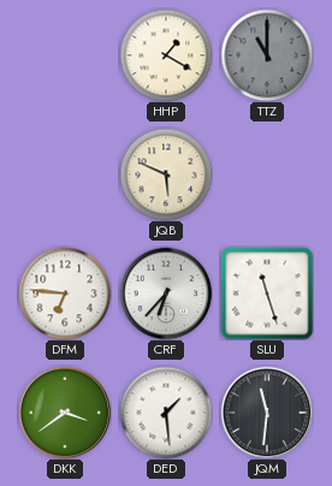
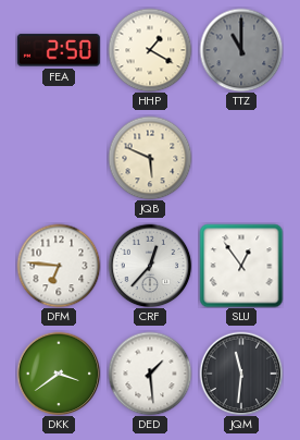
FEA: none -> 2:50
CRF: 6:37 -> 12:37
SLU: 11:27 -> 12:54
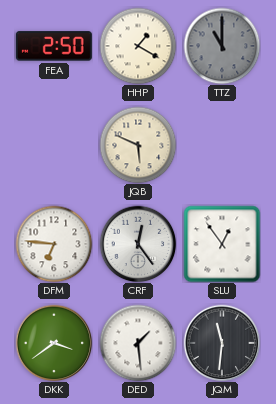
CRF: 12:37 -> 12:24
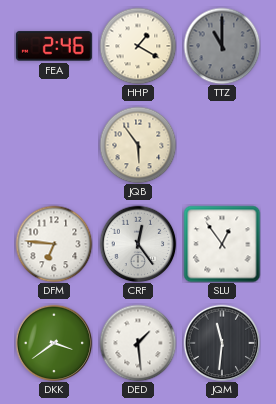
FEA: 2:50 -> 2:46
JQB: 5:49 -> 5:54
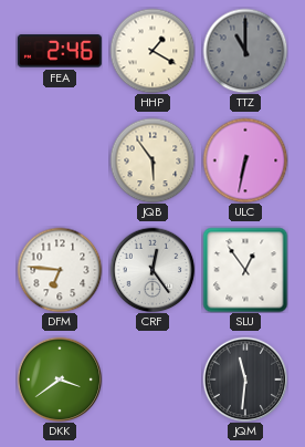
ULC: none -> 6:32
DED: 1:29 -> none
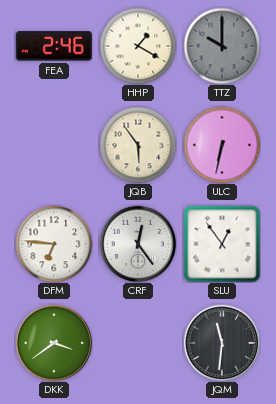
TTZ: 11:00 -> 10:00
